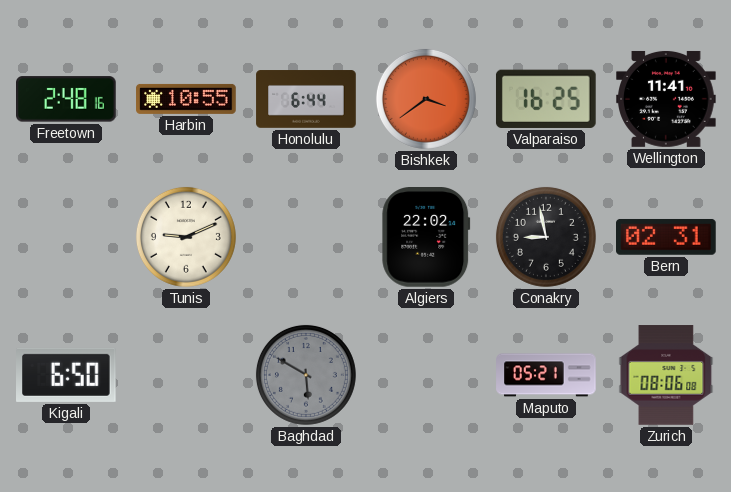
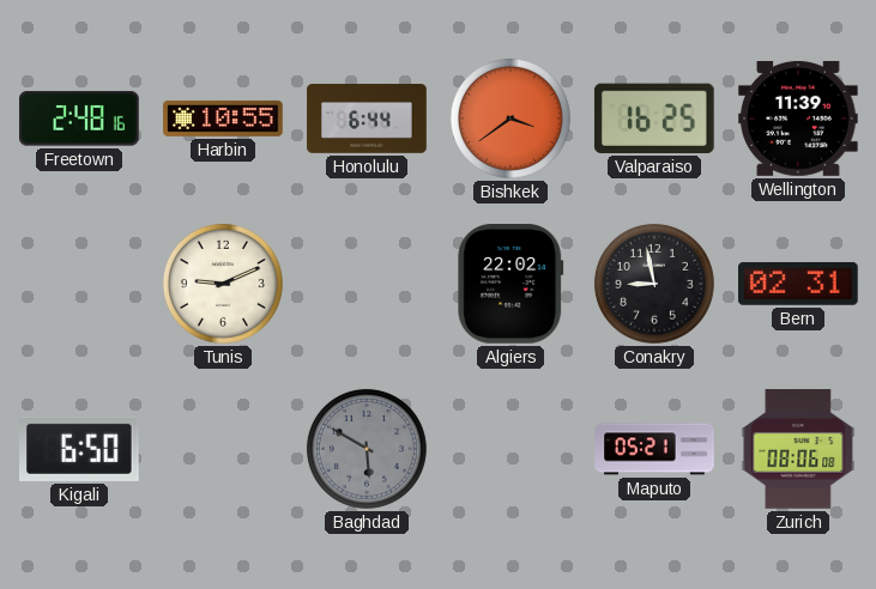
Wellington: 11:41 -> 11:39
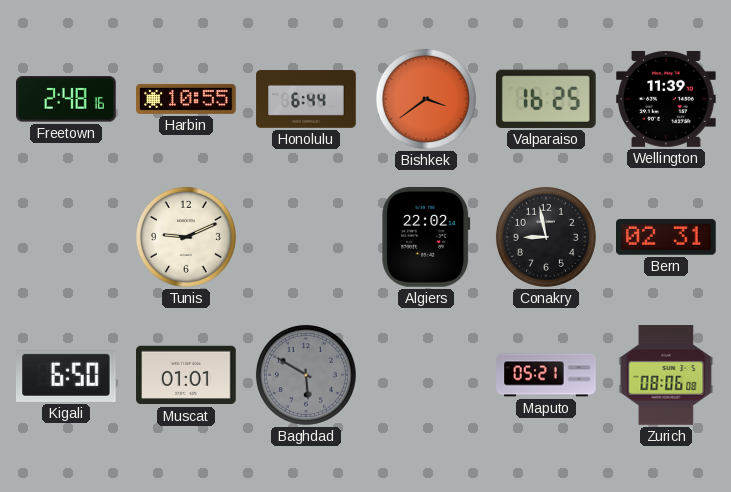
Muscat: none -> 01:01
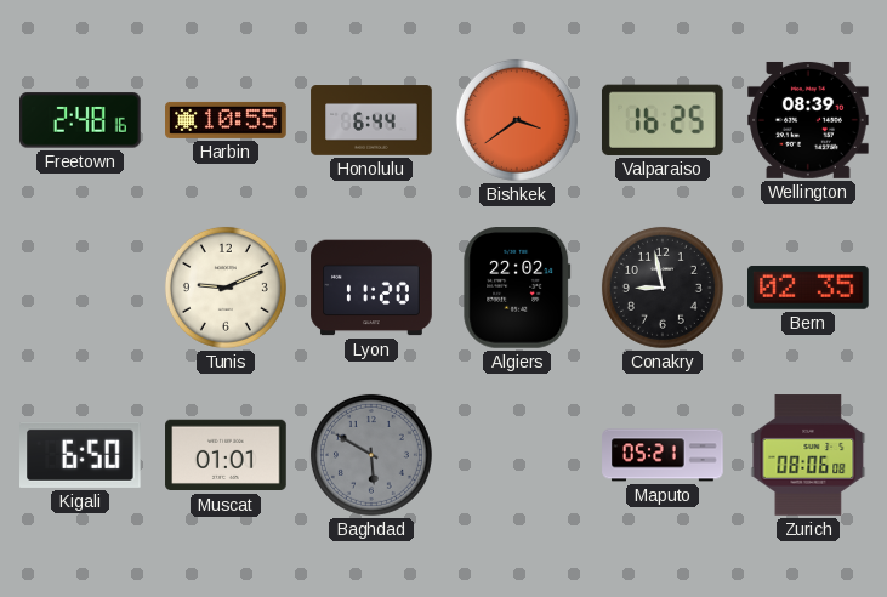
Wellington: 11:39 -> 08:39
Lyon: none -> 11:20
Bern: 02:31 -> 02:35
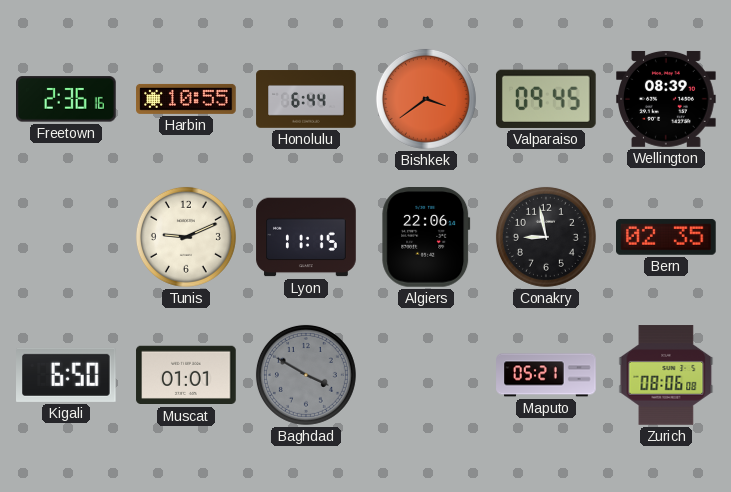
Freetown: 2:48 -> 2:36
Valparaiso: 16:25 -> 09:45
Lyon: 11:20 -> 11:15
Algiers: 22:02 -> 22:06
Baghdad: 5:50 -> 3:50
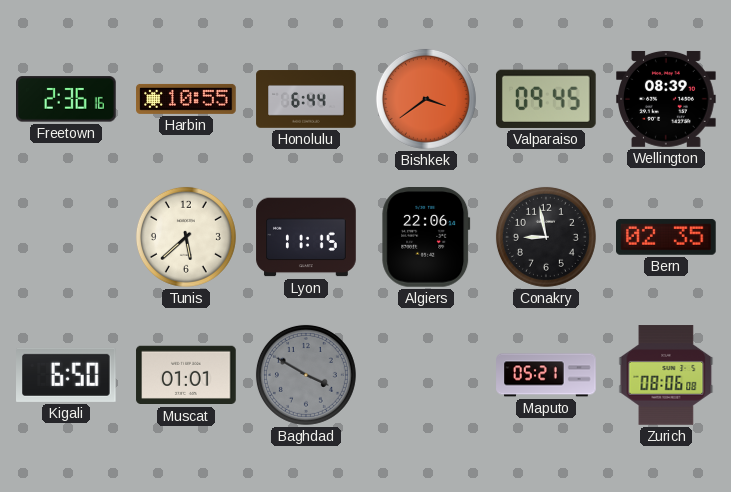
Tunis: 9:11 -> 5:38
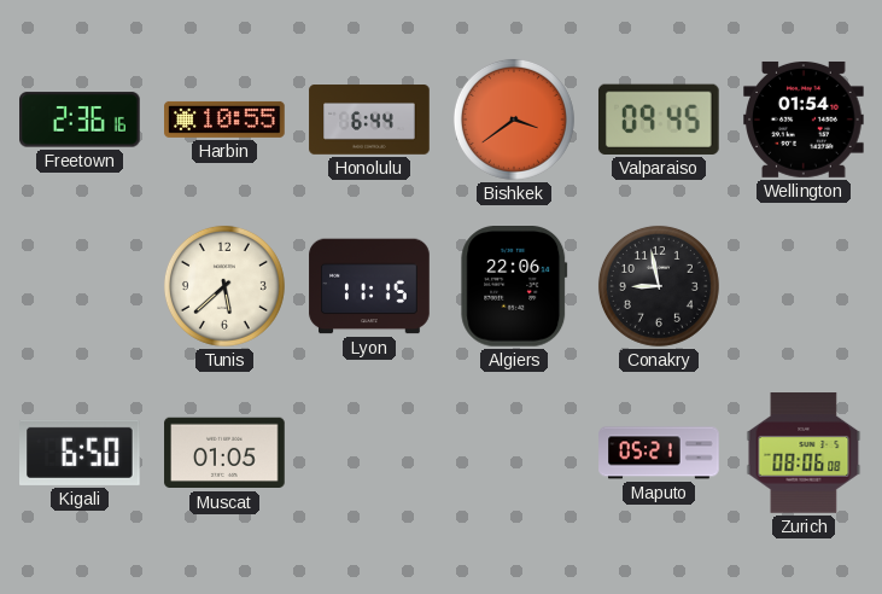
Wellington: 08:39 -> 01:54
Bern: 02:35 -> none
Muscat: 01:01 -> 01:05
Baghdad: 3:50 -> none
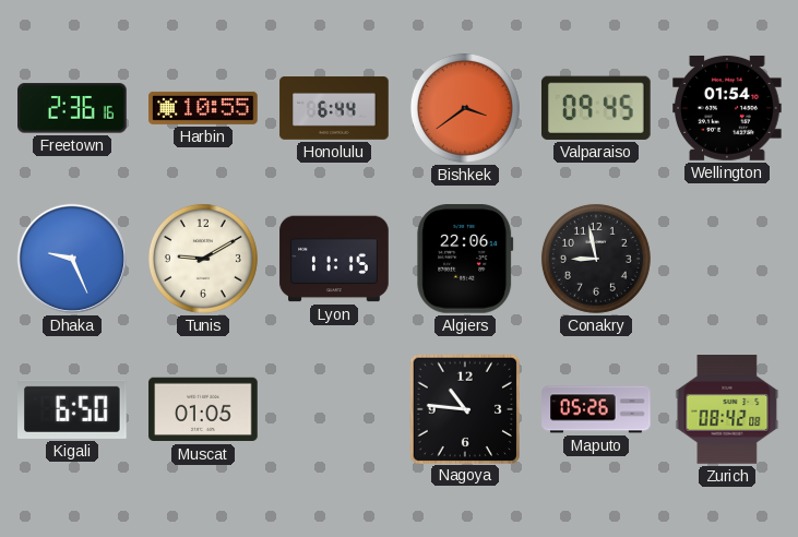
Dhaka: none -> 9:26
Tunis: 5:38 -> 9:10
Nagoya: none -> 10:46
Maputo: 05:21 -> 05:26
Zurich: 08:06 -> 08:42
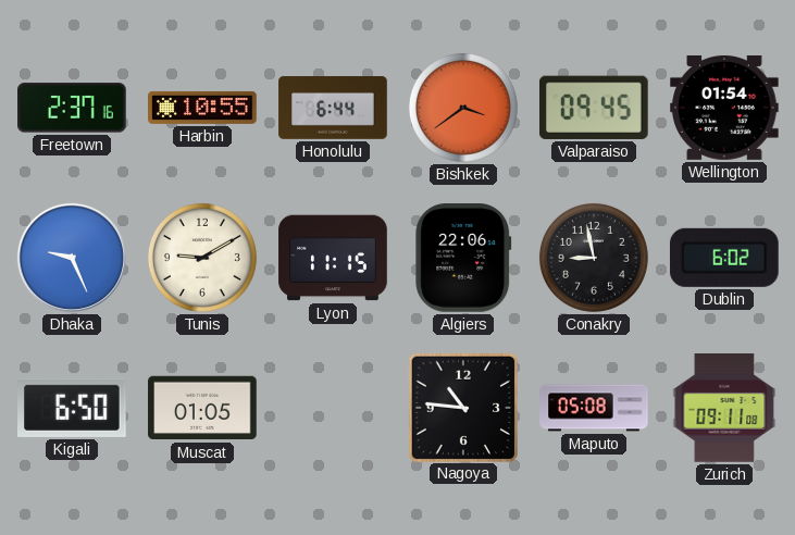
Freetown: 2:36 -> 2:37
Dublin: none -> 6:02
Maputo: 05:26 -> 05:08
Zurich: 08:42 -> 09:11
